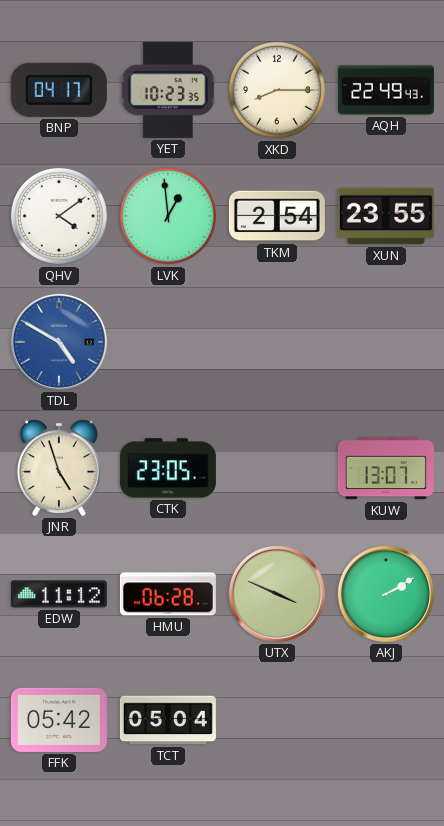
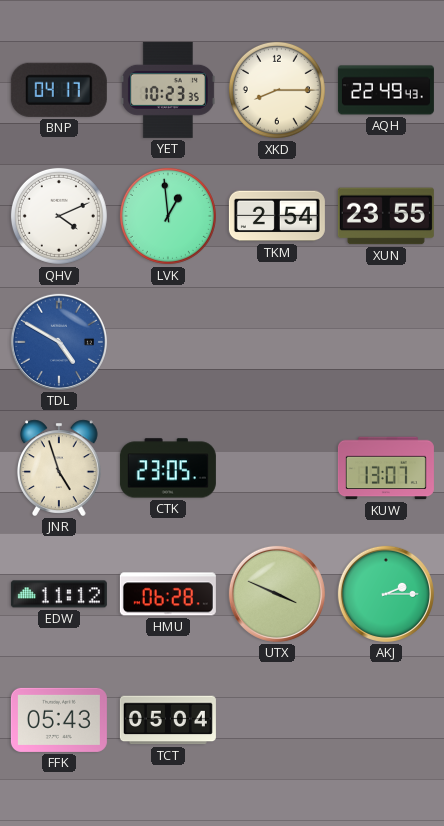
QHV: 4:09 -> 4:11
AKJ: 2:10 -> 2:15
FFK: 05:42 -> 05:43
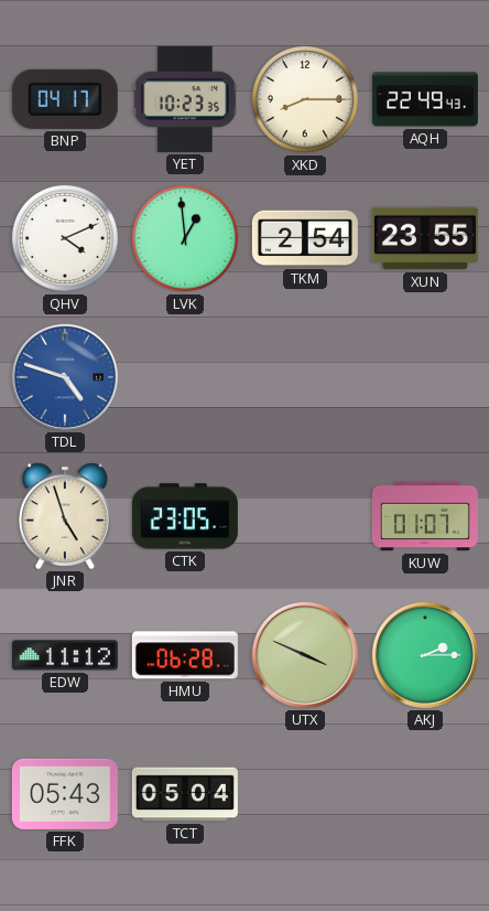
TDL: 4:50 -> 4:48
KUW: 13:07 -> 01:07
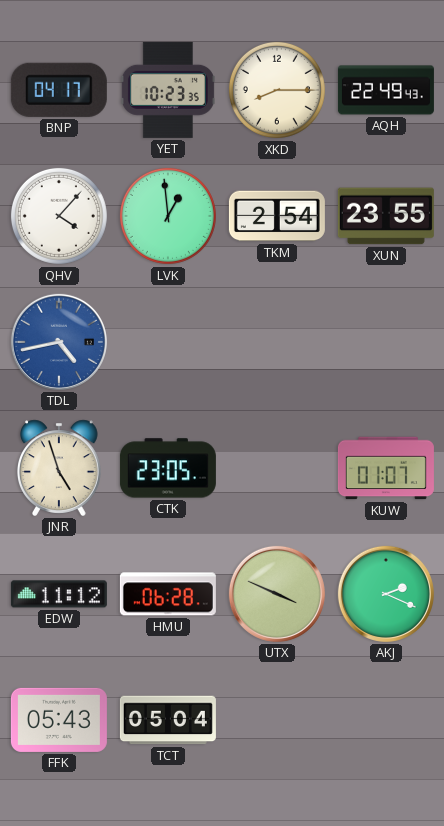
QHV: 4:11 -> 4:07
TDL: 4:48 -> 4:43
AKJ: 2:15 -> 2:19
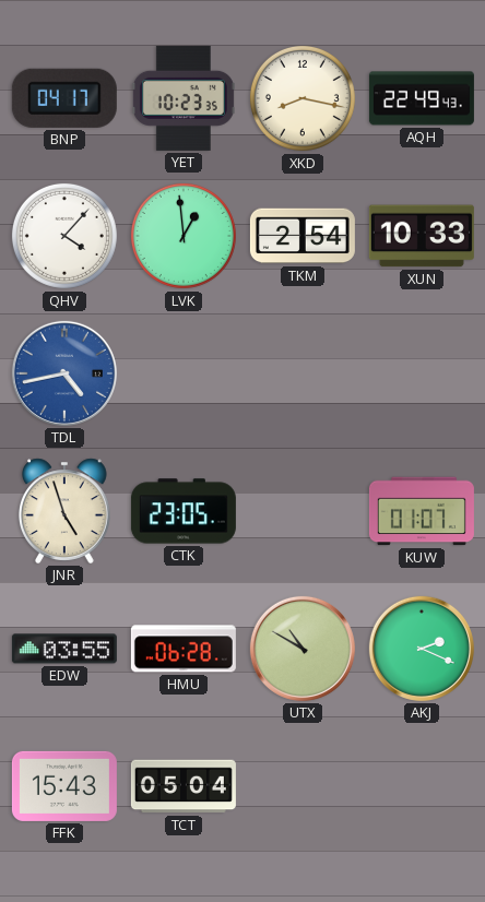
XKD: 8:15 -> 8:17
XUN: 23:55 -> 10:33
EDW: 11:12 -> 03:55
UTX: 3:49 -> 10:50
FFK: 05:43 -> 15:43
